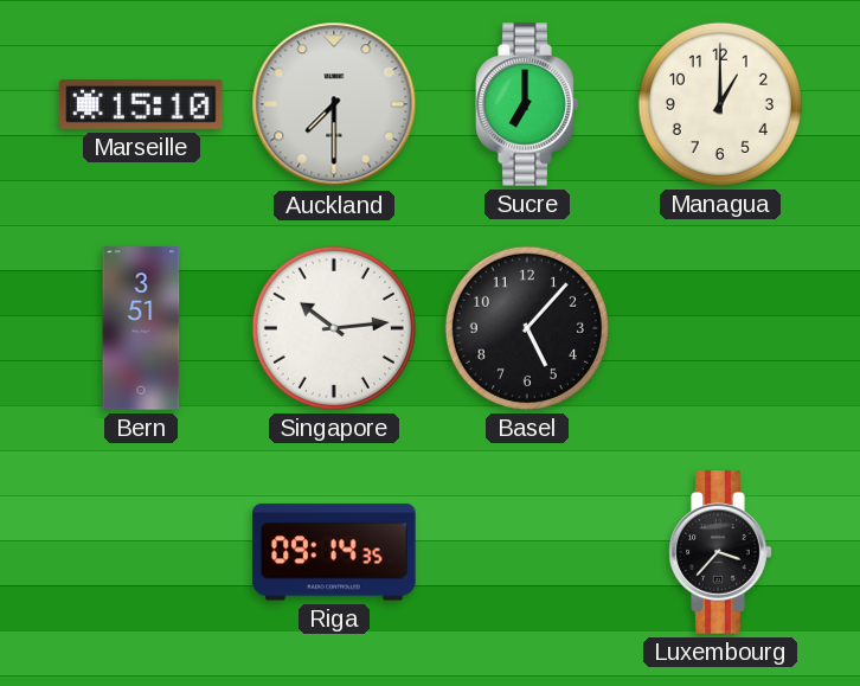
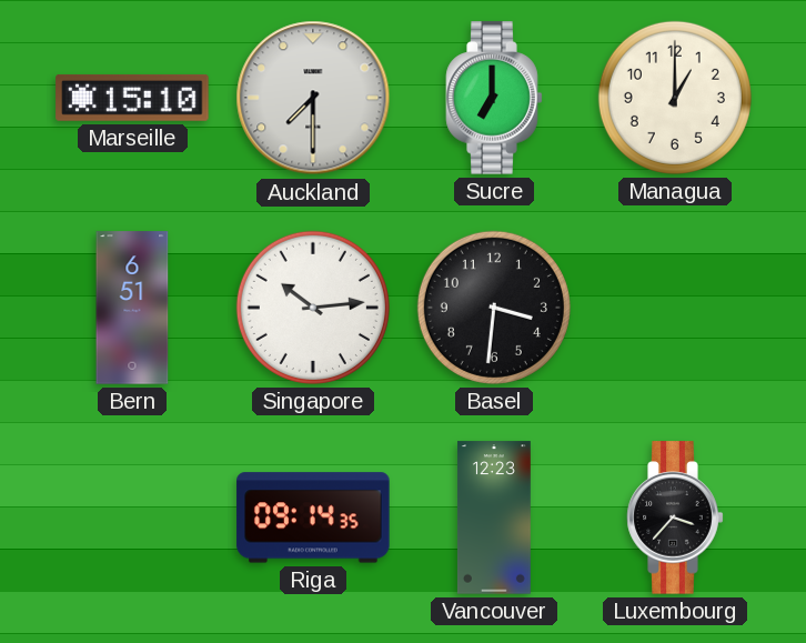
Bern: 3:51 -> 6:51
Basel: 5:07 -> 3:31
Vancouver: none -> 12:23
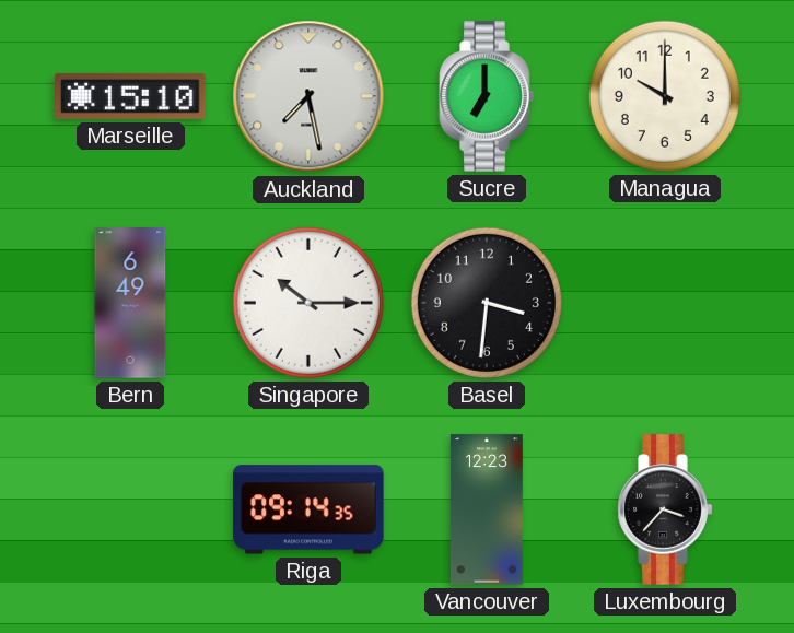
Auckland: 7:30 -> 7:28
Managua: 1:00 -> 10:00
Bern: 6:51 -> 6:49
Singapore: 10:14 -> 10:15
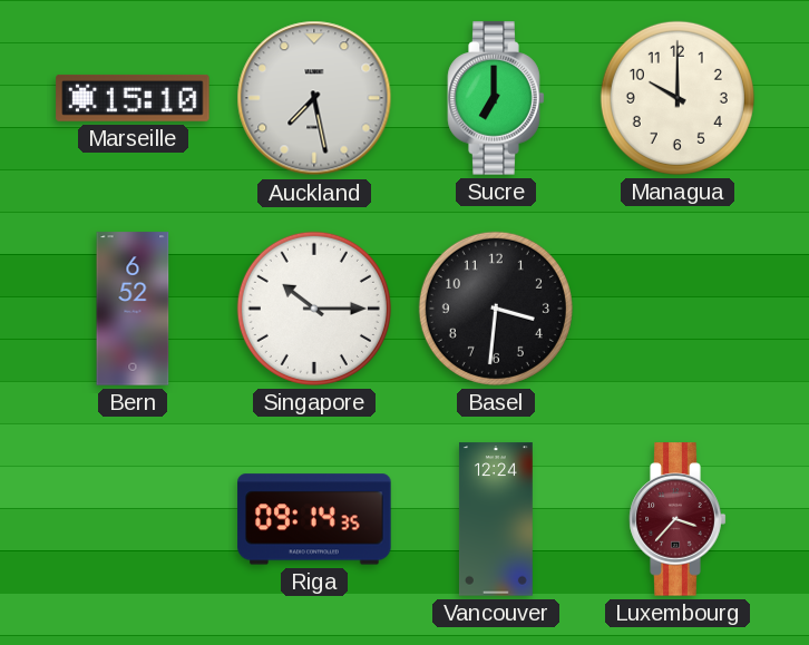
Bern: 6:49 -> 6:52
Vancouver: 12:23 -> 12:24
Luxembourg dial: black -> burgundy
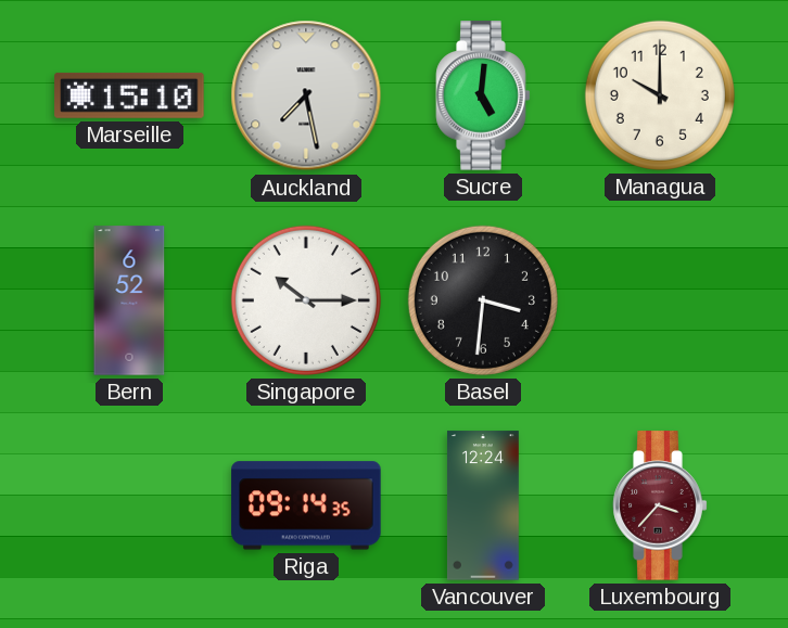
Sucre: 7:00 -> 5:01
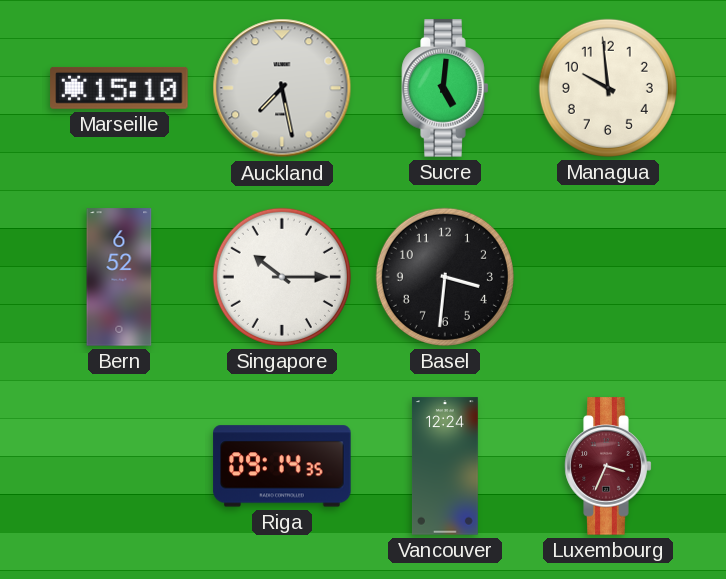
Managua: 10:00 -> 9:59
Luxembourg: 3:37 -> 3:34
